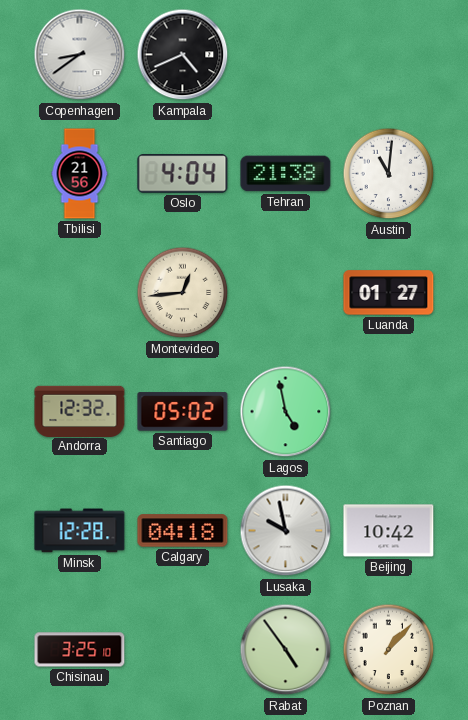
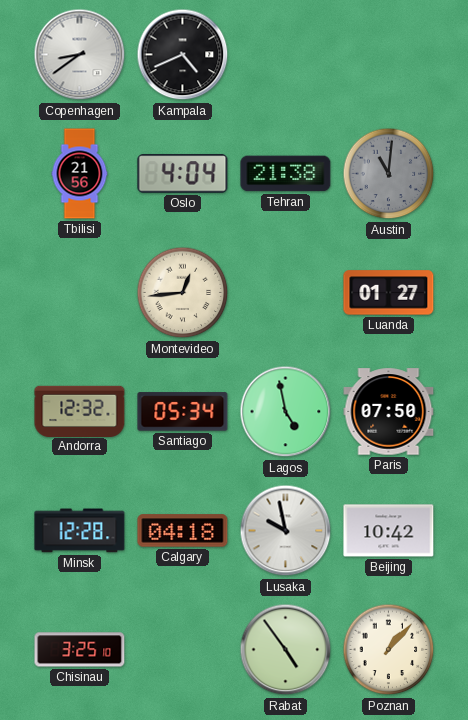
Austin dial: white -> grey
Santiago: 05:02 -> 05:34
Paris: none -> 07:50
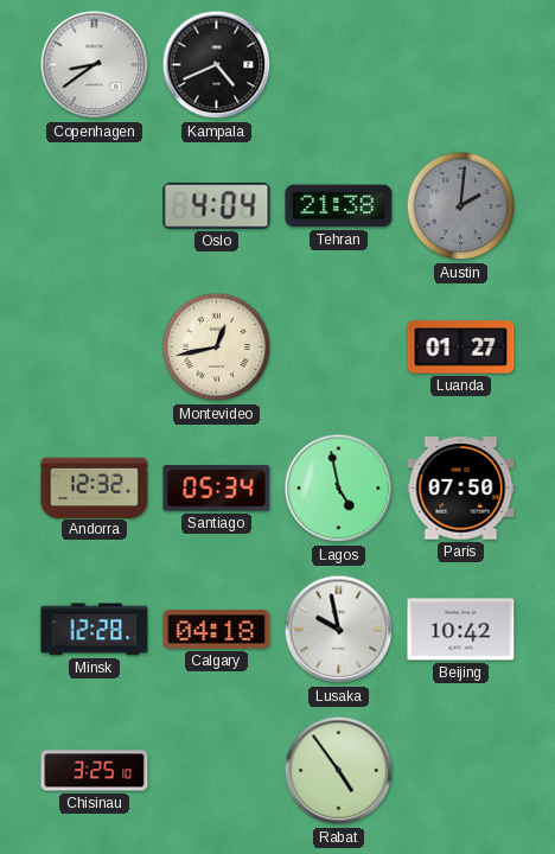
Tbilisi: 21:56 -> none
Austin: 11:01 -> 2:01
Montevideo: 12:44 -> 12:43
Poznan: 1:07 -> none
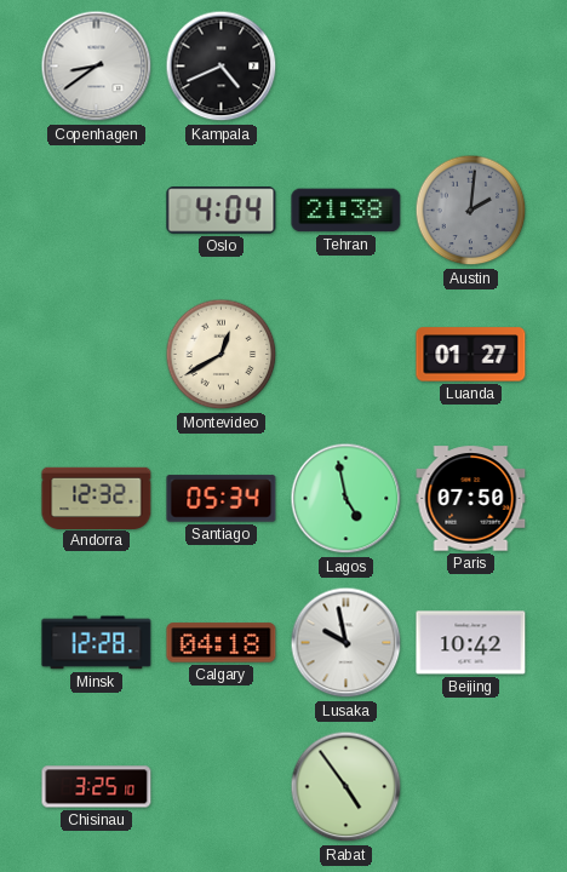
Montevideo: 12:43 -> 12:40
